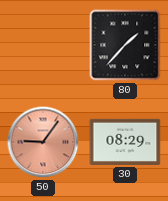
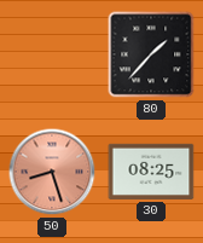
50: 9:06 -> 8:27
30: 08:29 -> 08:25
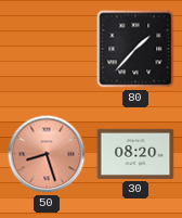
30: 08:25 -> 08:20
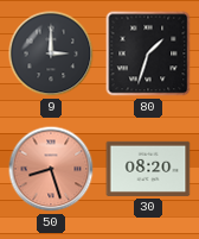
9: none -> 3:00
80: 1:37 -> 1:33
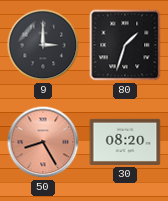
50: 8:27 -> 8:25
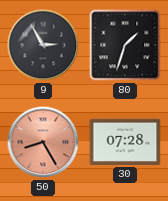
9: 3:00 -> 2:55
30: 08:20 -> 07:28
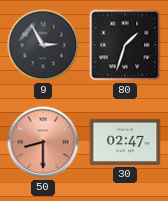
50: 8:25 -> 8:30
30: 07:28 -> 02:47
